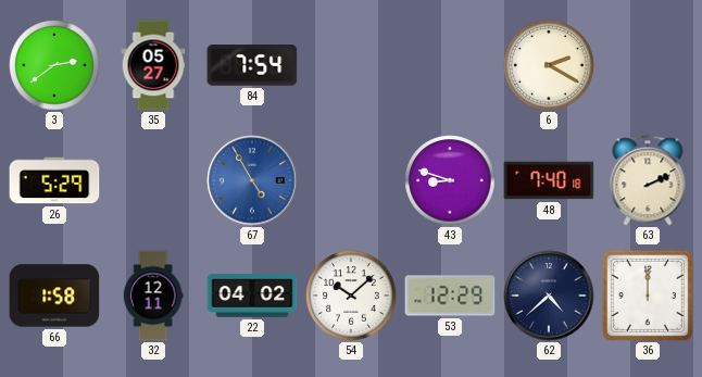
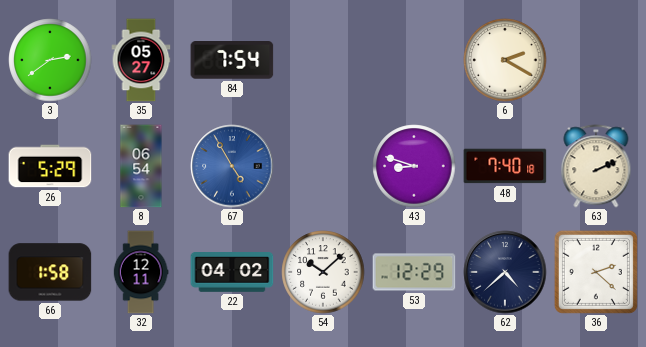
8: none -> 06:54
36: 12:00 -> 2:22
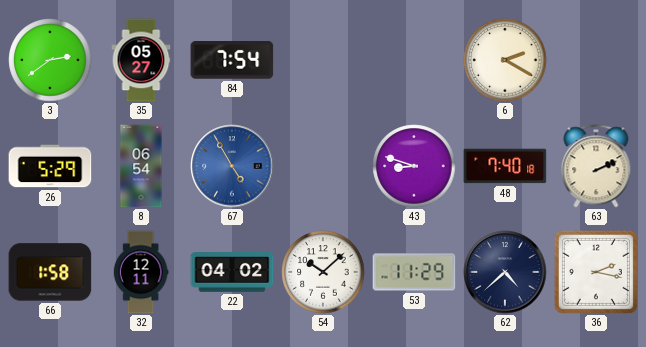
53: 12:29 -> 11:29
36: 2:22 -> 2:17
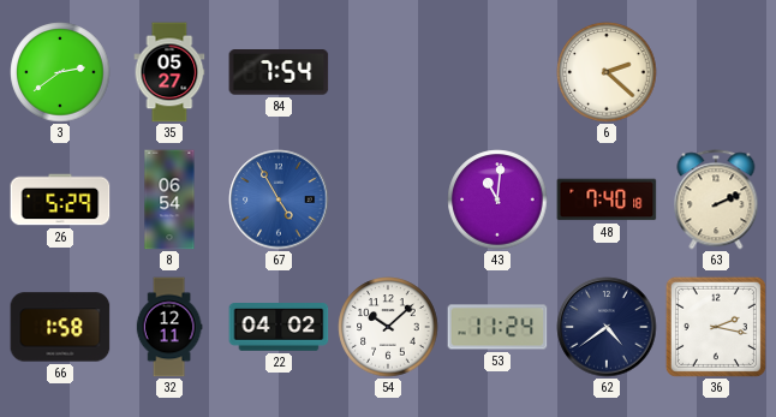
6: 2:20 -> 2:22
43: 8:48 -> 11:01
53: 11:29 -> 11:24
62: 4:38 -> 4:39
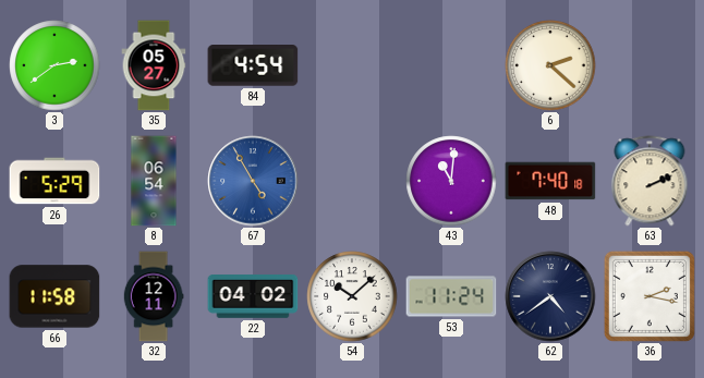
84: 7:54 -> 4:54
66: 1:58 -> 11:58
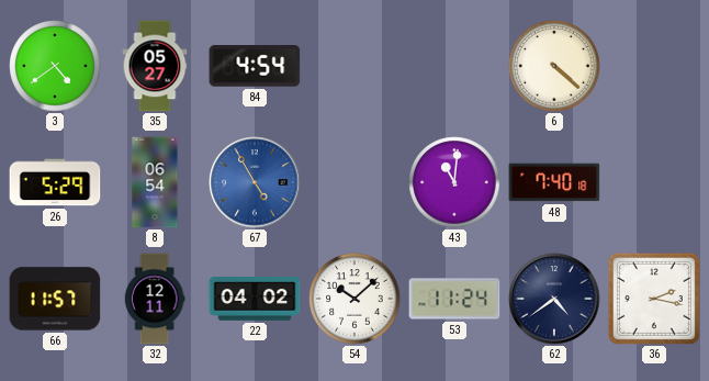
3: 2:39 -> 4:39
6: 2:22 -> 4:22
63: 2:11 -> none
66: 11:58 -> 11:57
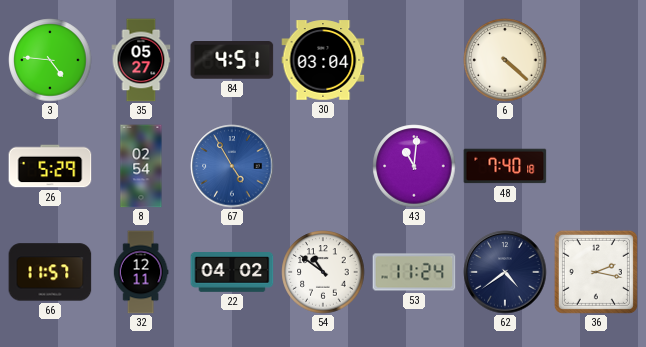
3: 4:39 -> 4:46
84: 4:54 -> 4:51
30: none -> 03:04
8: 06:54 -> 02:54
54: 10:08 -> 10:51
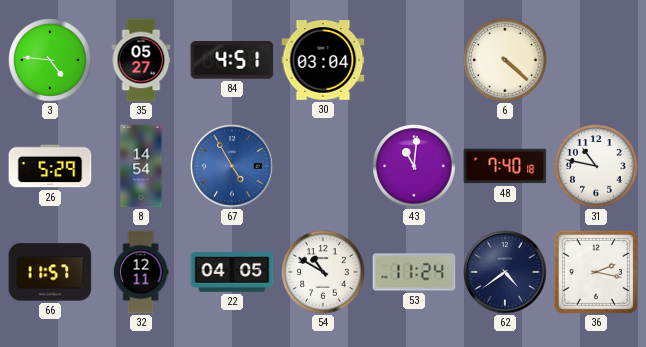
8: 02:54 -> 14:54
31: none -> 10:47
22: 04:02 -> 04:05
54: 10:51 -> 10:50
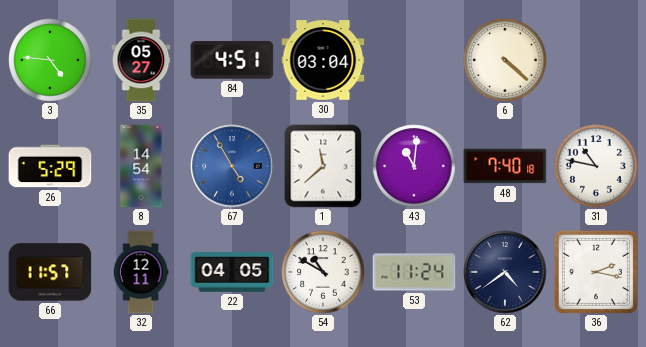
1: none -> 11:38
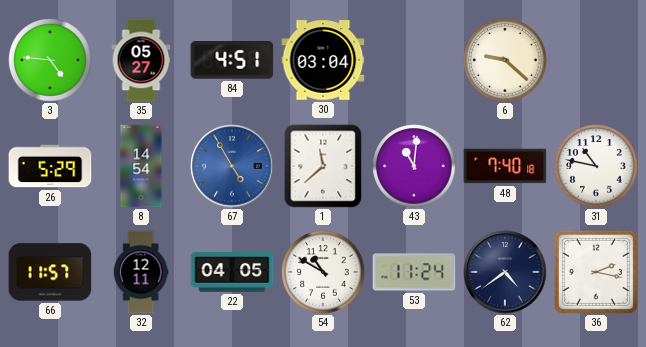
6: 4:22 -> 9:22
